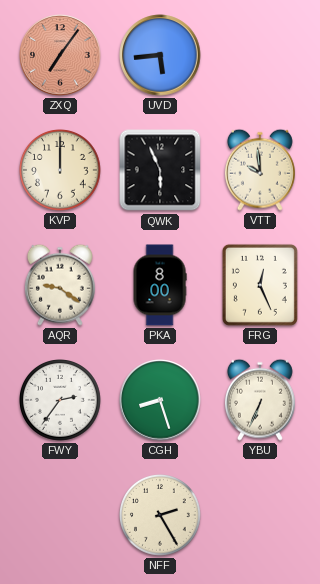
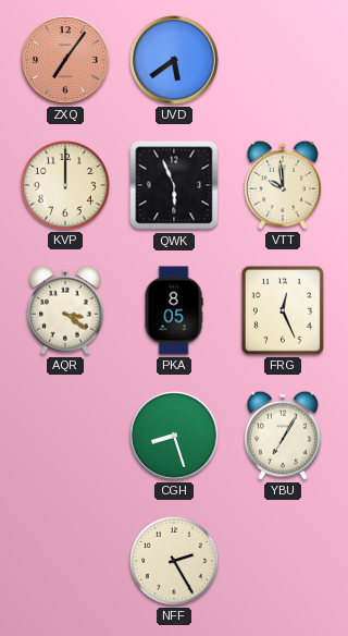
UVD: 5:44 -> 5:39
AQR: 9:21 -> 3:21
PKA: 8:00 -> 8:05
FWY: 2:36 -> none
YBU: 6:34 -> 7:05
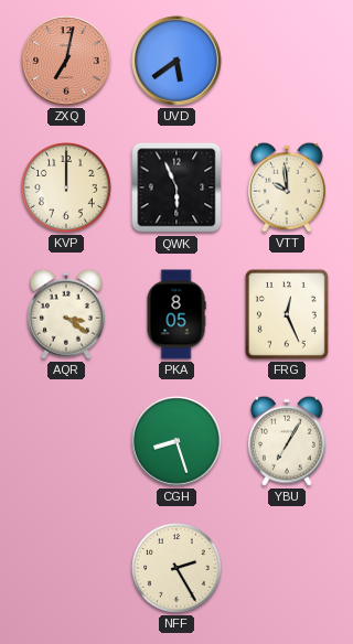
ZXQ: 7:06 -> 7:02
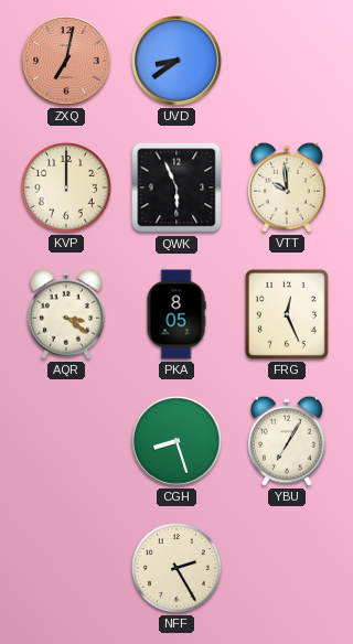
UVD: 5:39 -> 8:39
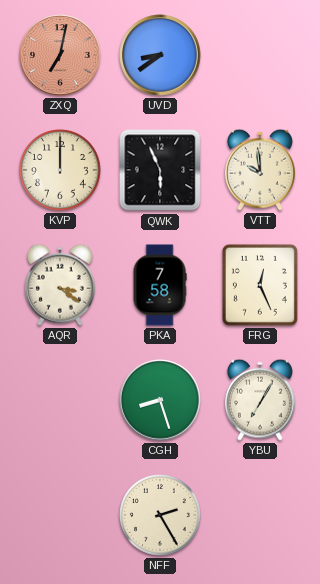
PKA: 8:05 -> 7:58
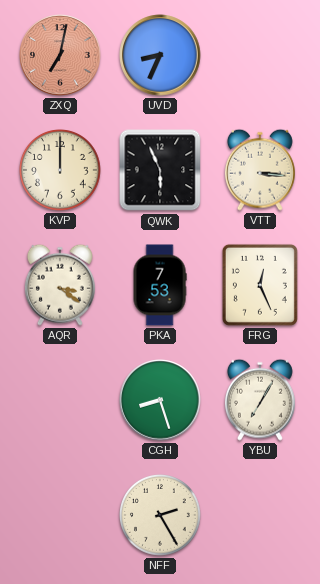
UVD: 8:39 -> 8:34
VTT: 9:59 -> 3:16
PKA: 7:58 -> 7:53
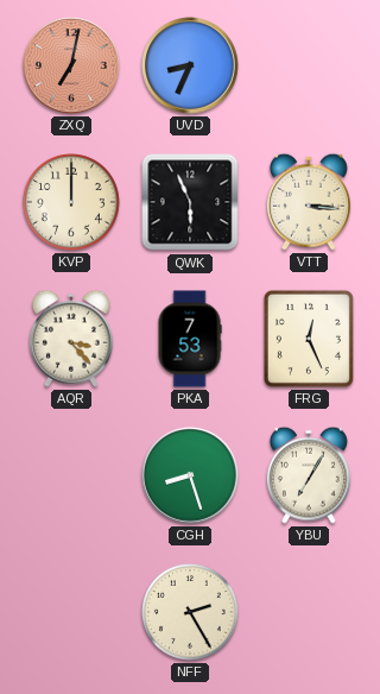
AQR: 3:21 -> 3:23
